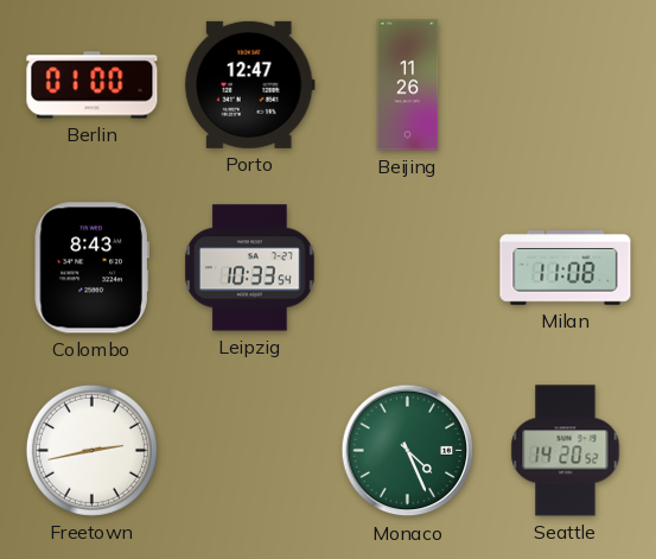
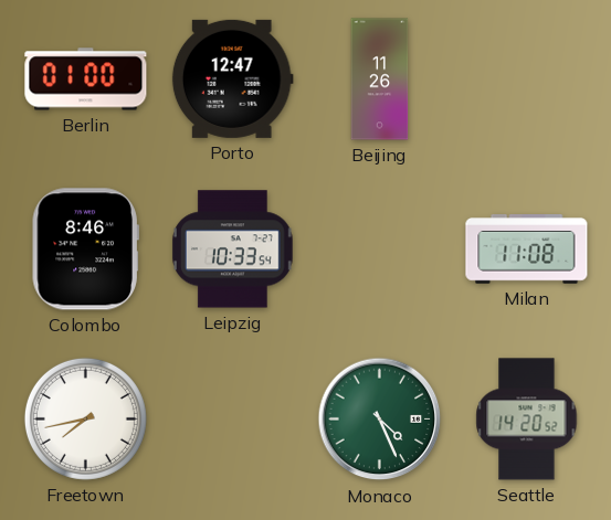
Colombo: 8:43 -> 8:46
Freetown: 2:43 -> 7:43
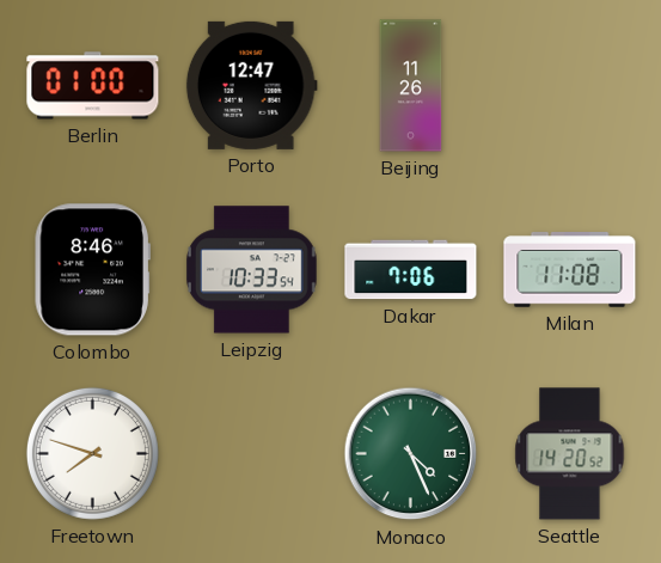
Dakar: none -> 7:06
Freetown: 7:43 -> 7:48
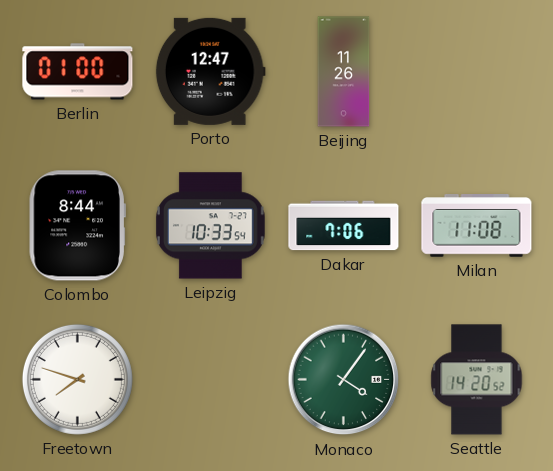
Colombo: 8:46 -> 8:44
Monaco: 4:26 -> 4:06
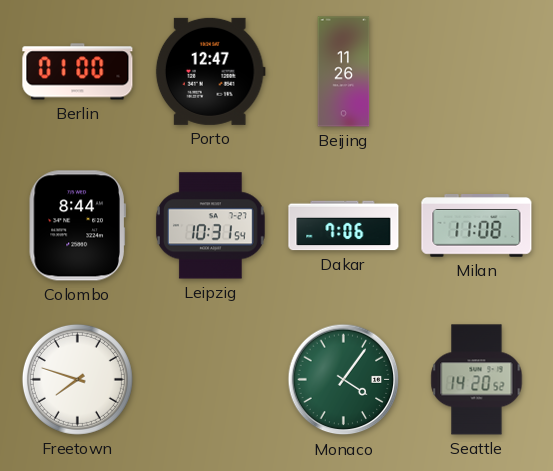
Leipzig: 10:33 -> 10:31
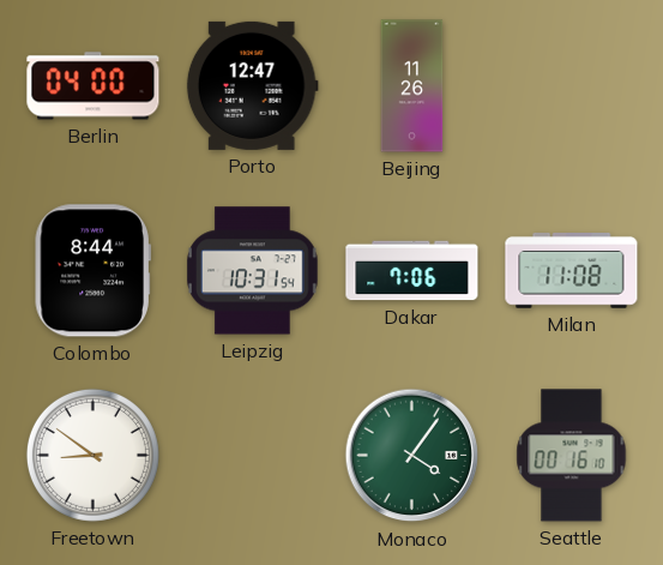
Berlin: 01:00 -> 04:00
Freetown: 7:48 -> 8:51
Seattle: 14:20 -> 00:16
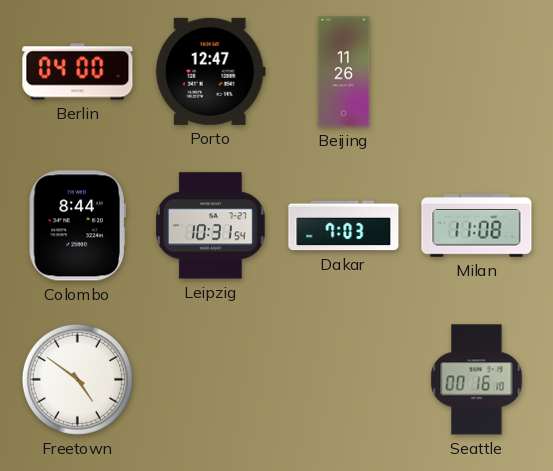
Dakar: 7:06 -> 7:03
Freetown: 8:51 -> 4:51
Monaco: 4:06 -> none
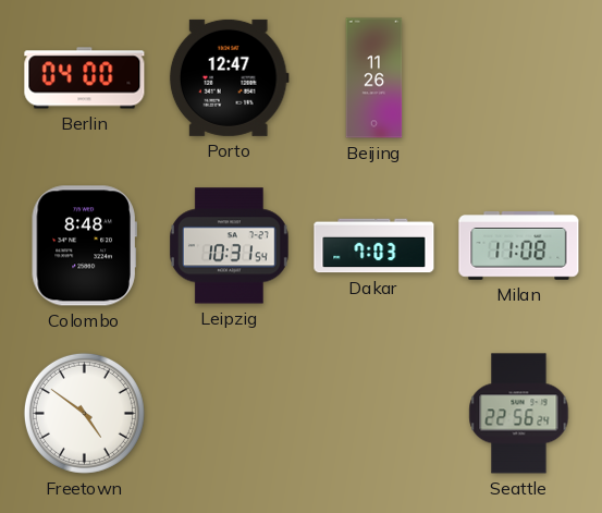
Colombo: 8:44 -> 8:48
Seattle: 00:16 -> 22:56
